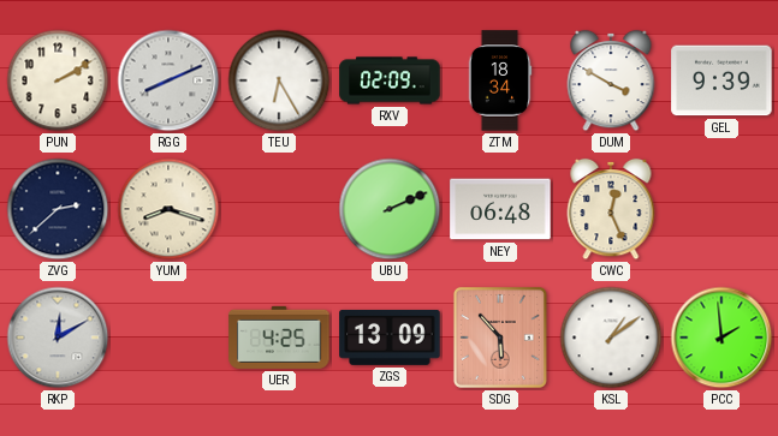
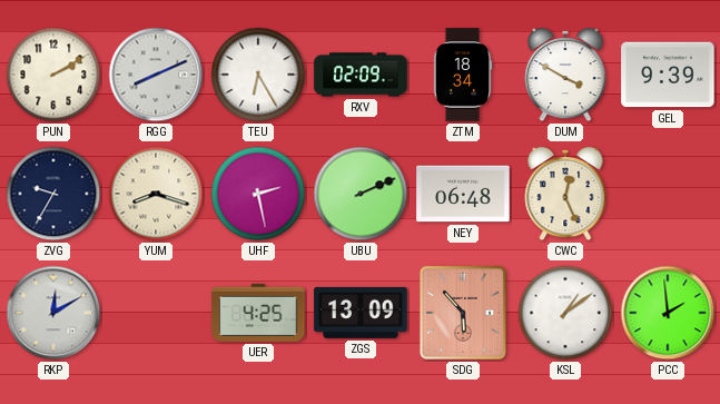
ZVG: 2:38 -> 9:35
UHF: none -> 2:28
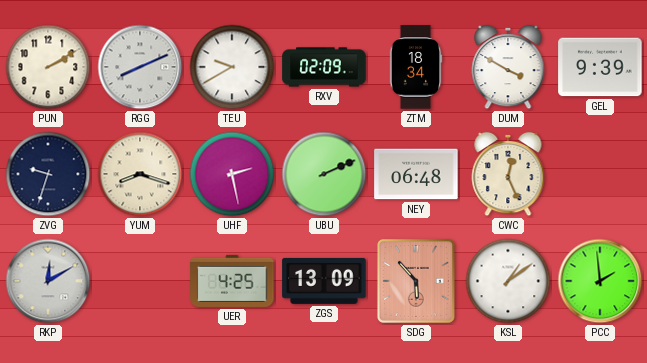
TEU: 6:25 -> 9:40
ZVG: 9:35 -> 9:33
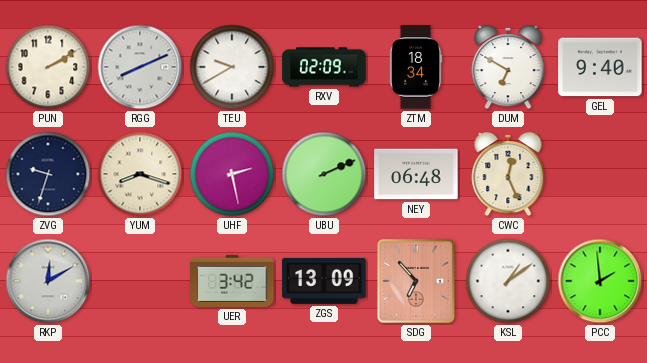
DUM: 3:50 -> 6:50
GEL: 9:39 -> 9:40
UER: 4:25 -> 3:42
SDG: 5:53 -> 6:53
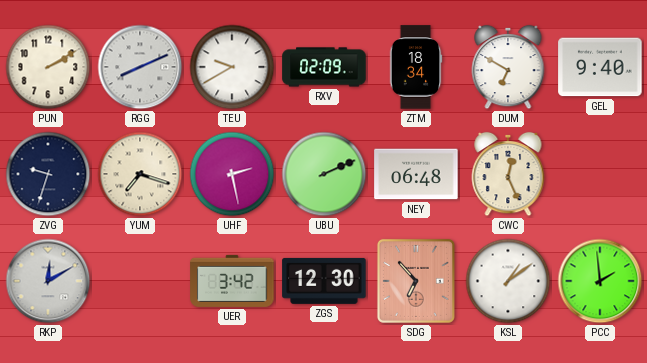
YUM: 8:18 -> 7:18
ZGS: 13:09 -> 12:30
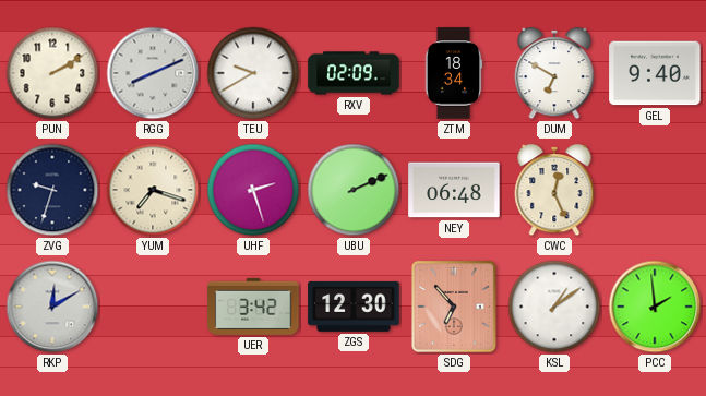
UHF: 2:28 -> 2:27
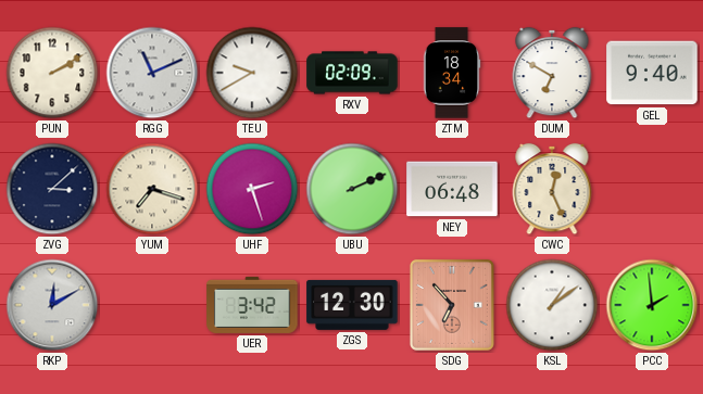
RGG: 8:11 -> 11:11
ZVG: 9:33 -> 3:08
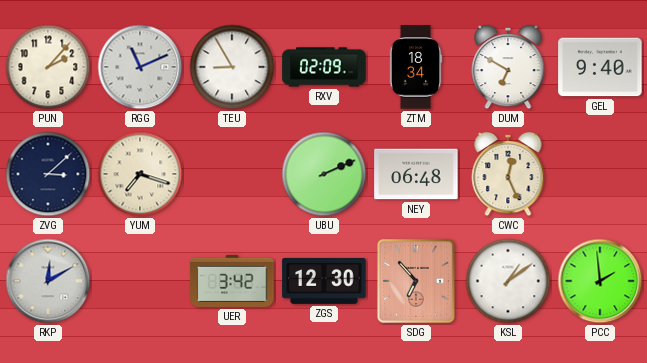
PUN: 2:10 -> 2:07
TEU: 9:40 -> 8:55
UHF: 2:27 -> none
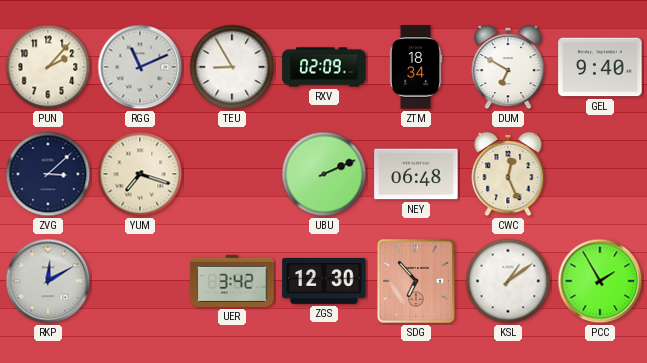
PCC: 1:59 -> 1:55
